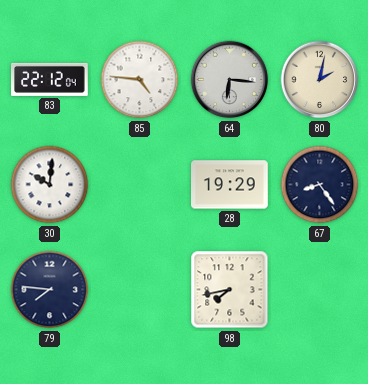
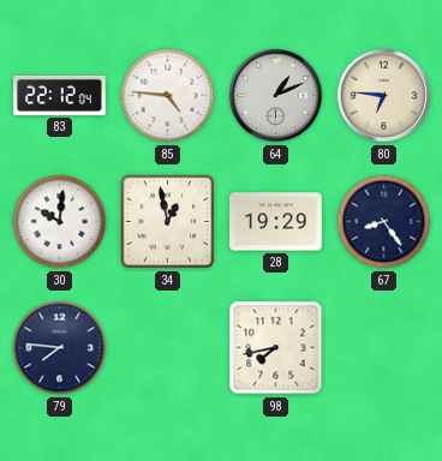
64: 6:16 -> 1:11
80: 2:02 -> 6:46
34: none -> 12:58
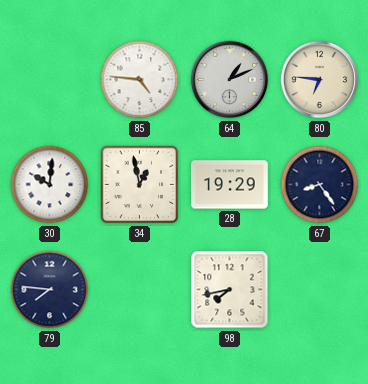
83: 22:12 -> none
